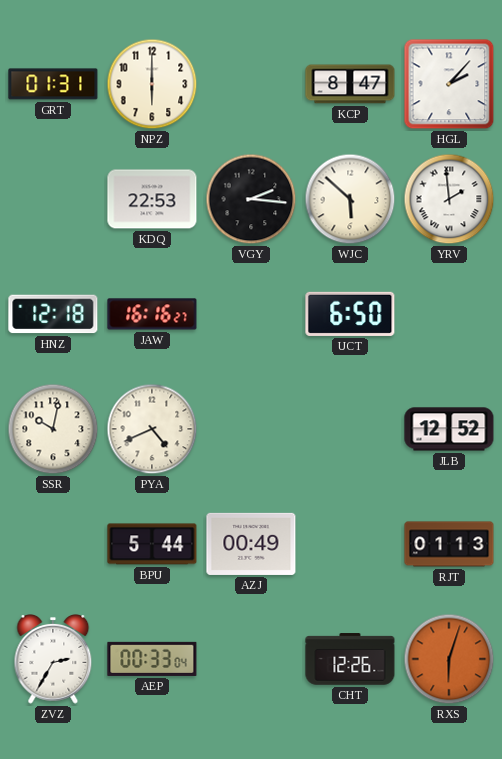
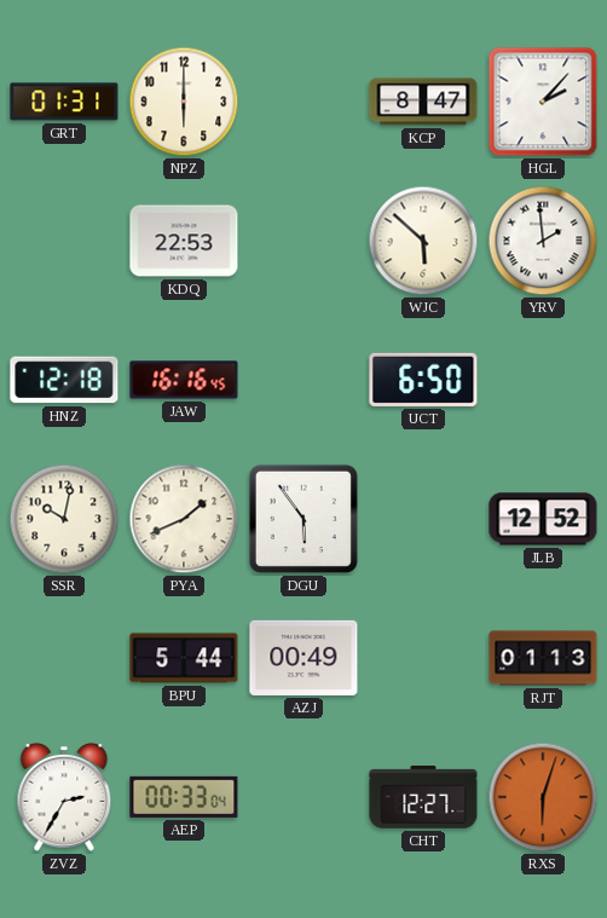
VGY: 2:16 -> none
JAW: 16:16:27 -> 16:16:45
PYA: 4:41 -> 1:41
DGU: none -> 5:54
CHT: 12:26 -> 12:27
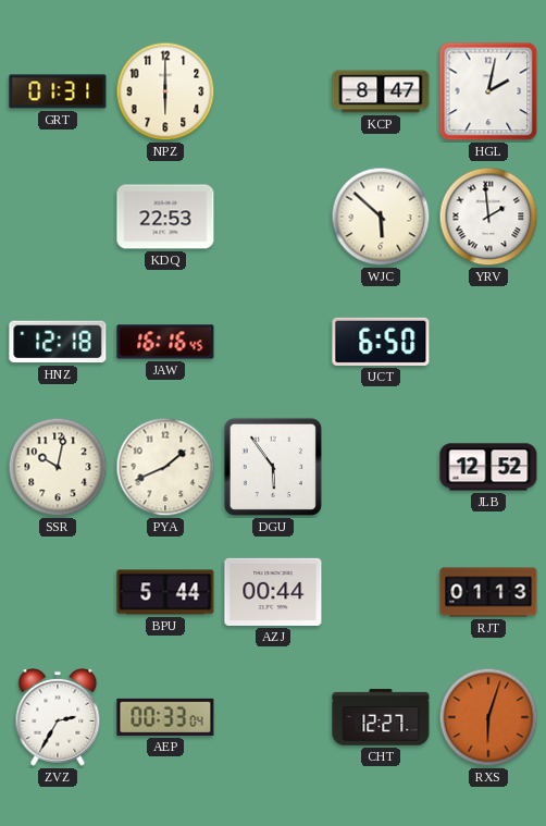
HGL: 2:07 -> 2:02
AZJ: 00:49 -> 00:44
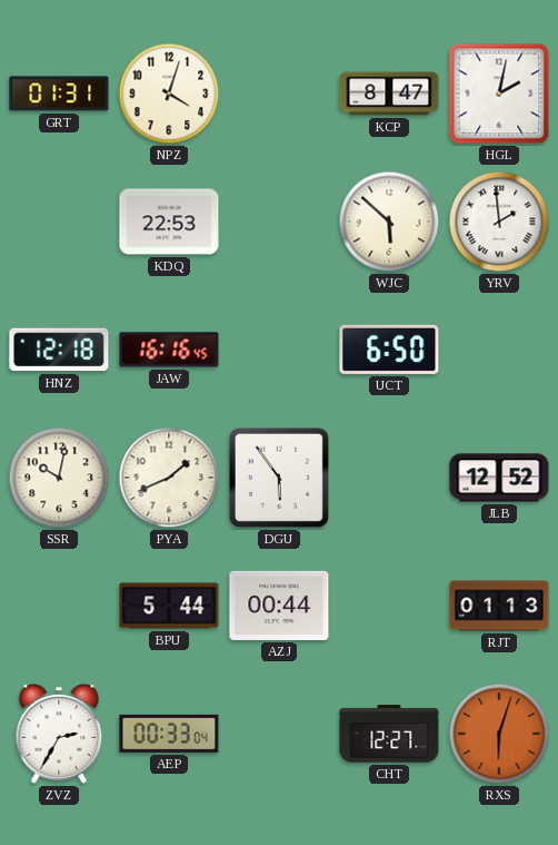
NPZ: 6:00 -> 4:03
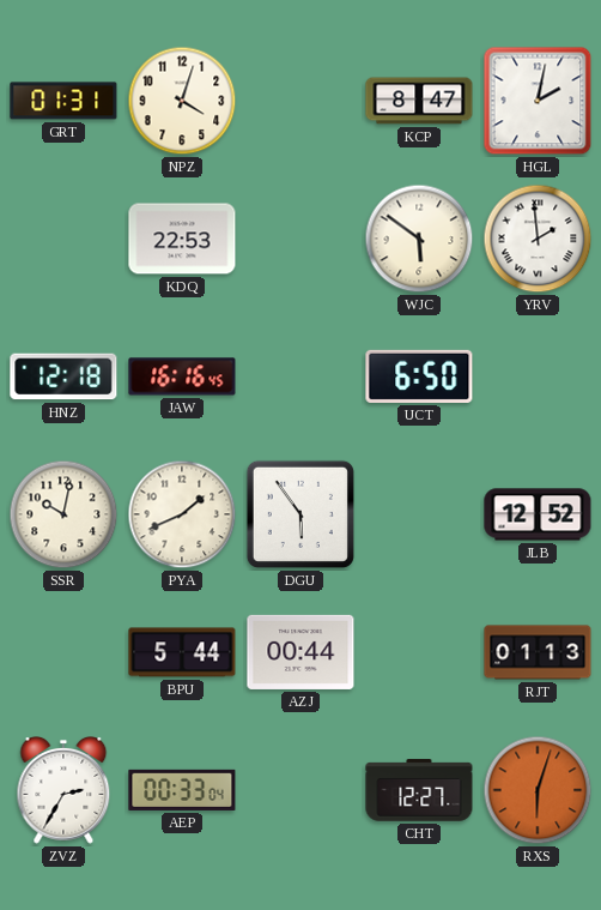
WJC: 5:52 -> 5:51
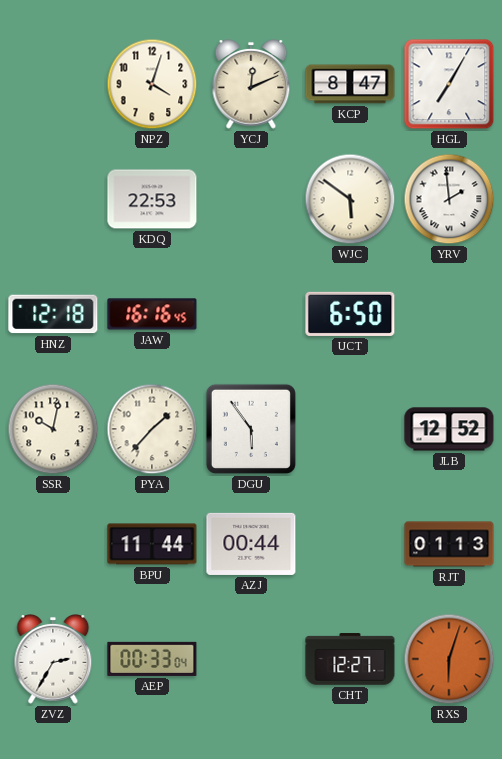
GRT: 01:31 -> none
YCJ: none -> 12:11
HGL: 2:02 -> 7:05
PYA: 1:41 -> 1:37
BPU: 5:44 -> 11:44
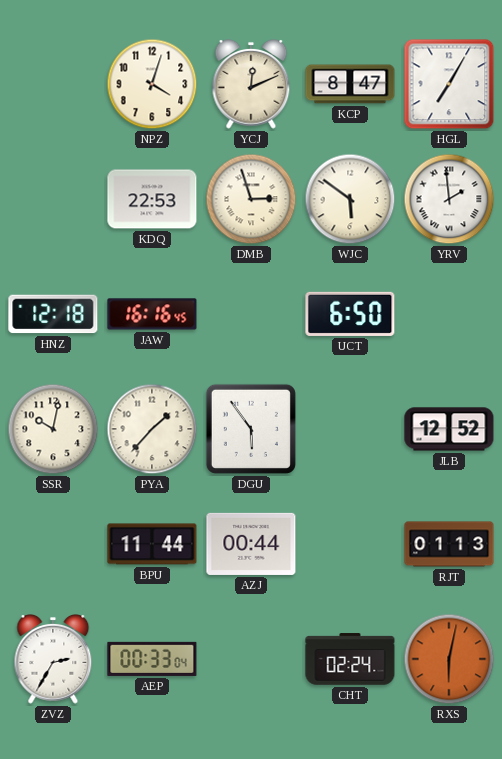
DMB: none -> 2:57
CHT: 12:27 -> 02:24
RXS: 6:03 -> 6:02
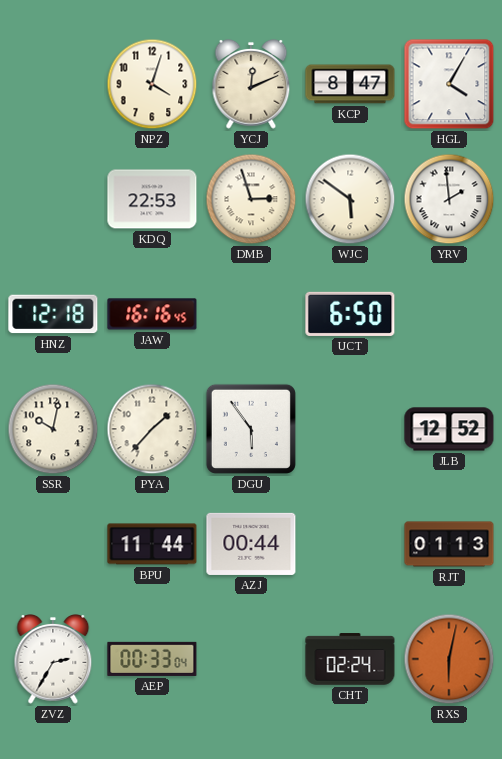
HGL: 7:05 -> 4:05
